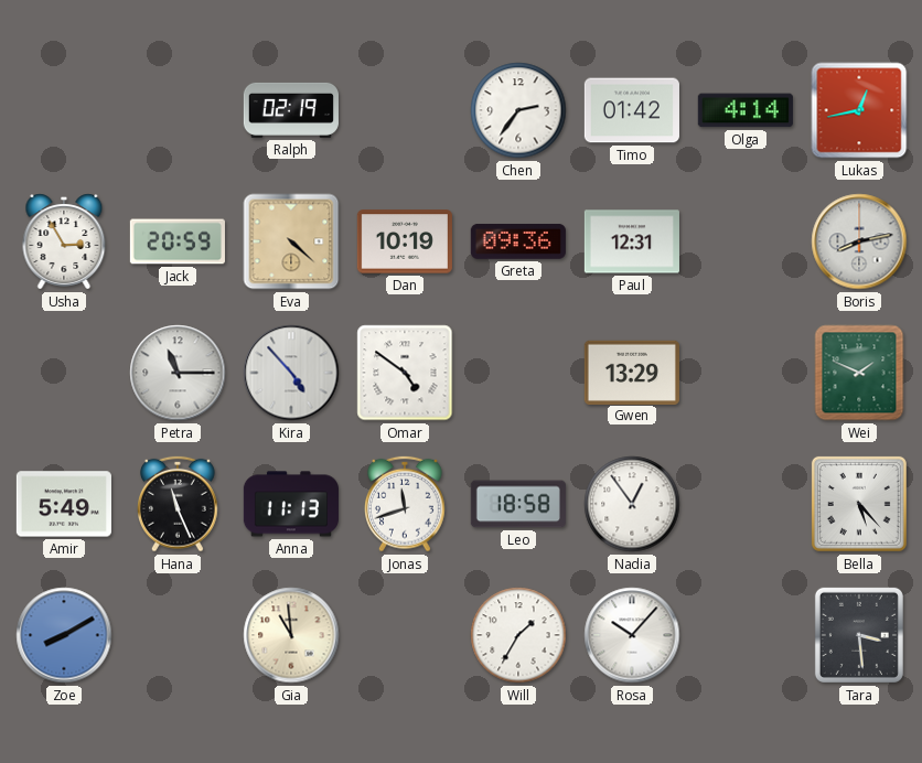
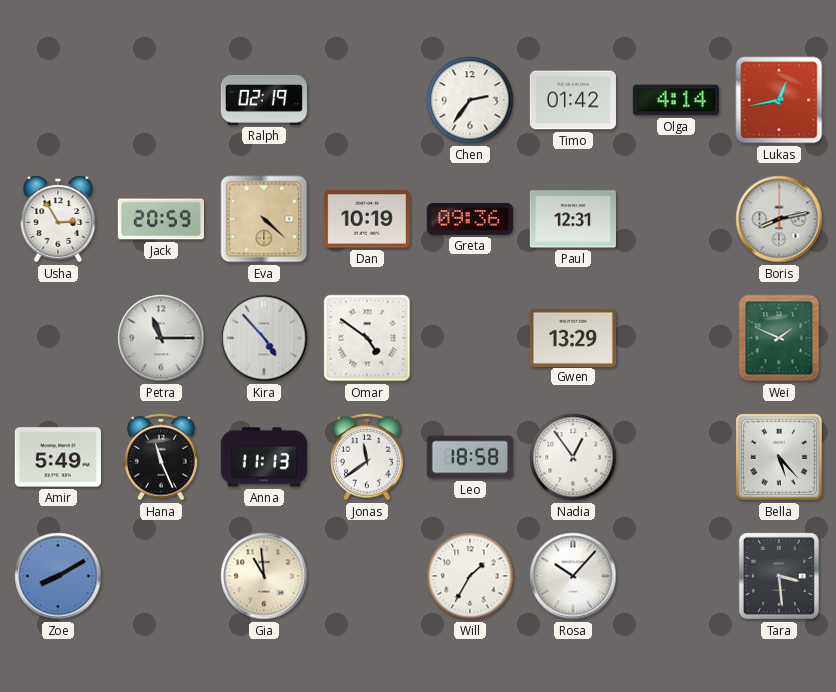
Jonas: 11:42 -> 11:39
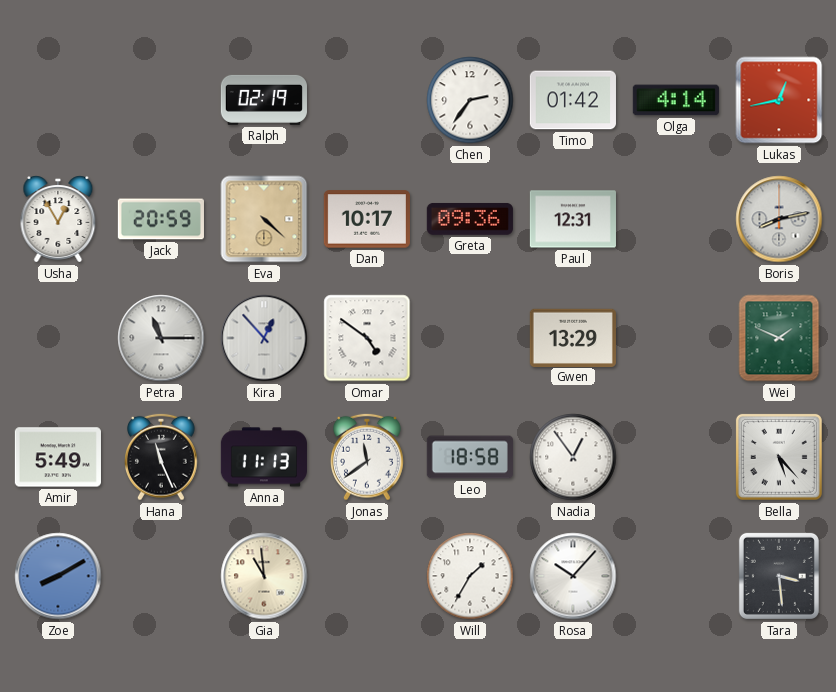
Usha: 2:55 -> 12:55
Dan: 10:19 -> 10:17
Kira: 4:53 -> 12:53
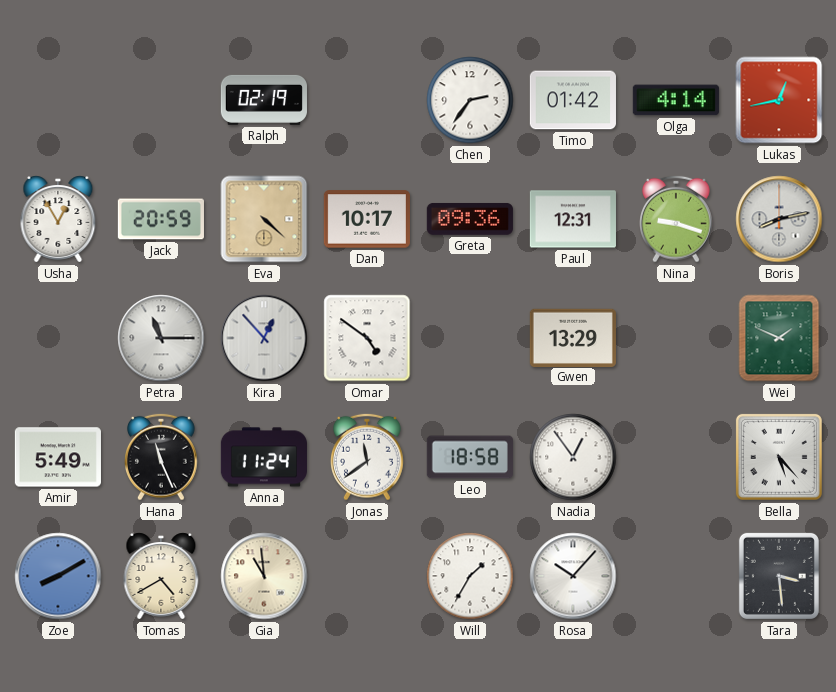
Nina: none -> 9:18
Anna: 11:13 -> 11:24
Tomas: none -> 4:40
